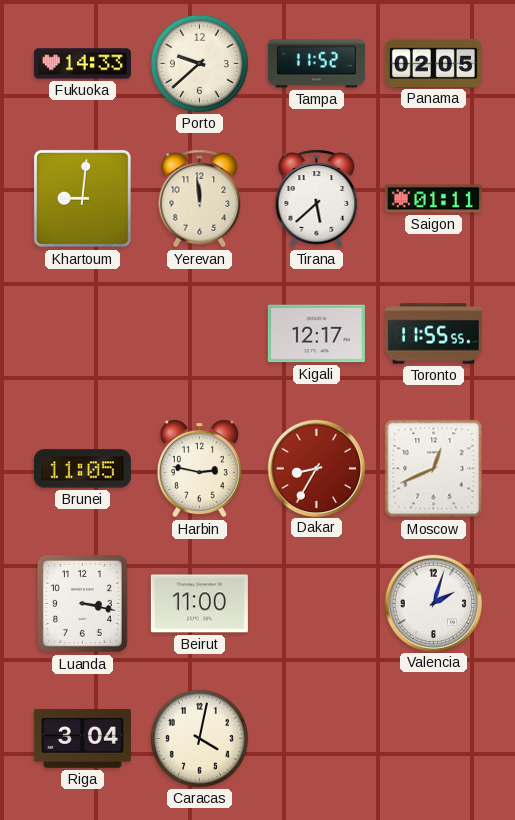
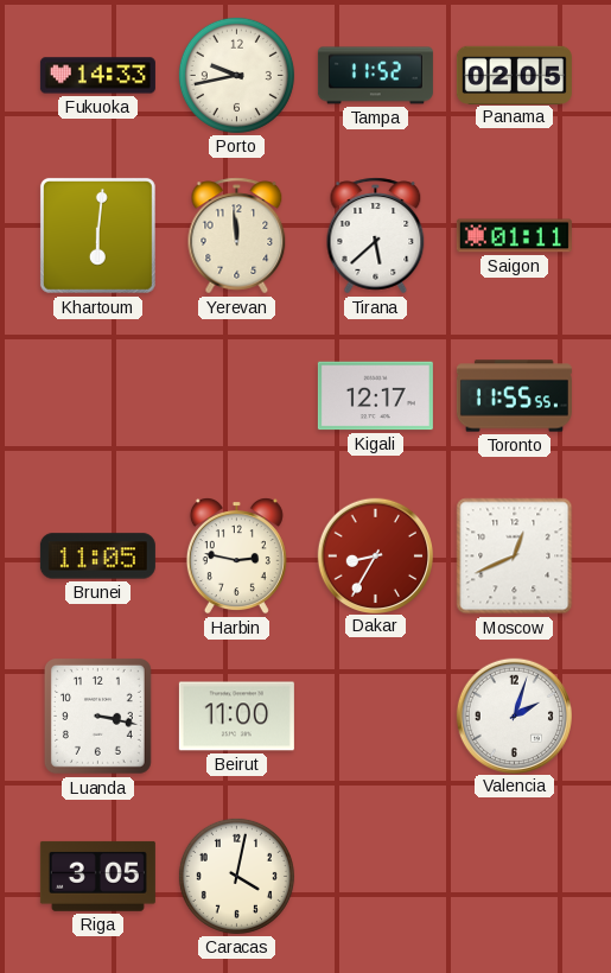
Porto: 9:38 -> 9:43
Khartoum: 9:01 -> 6:01
Riga: 3:04 -> 3:05
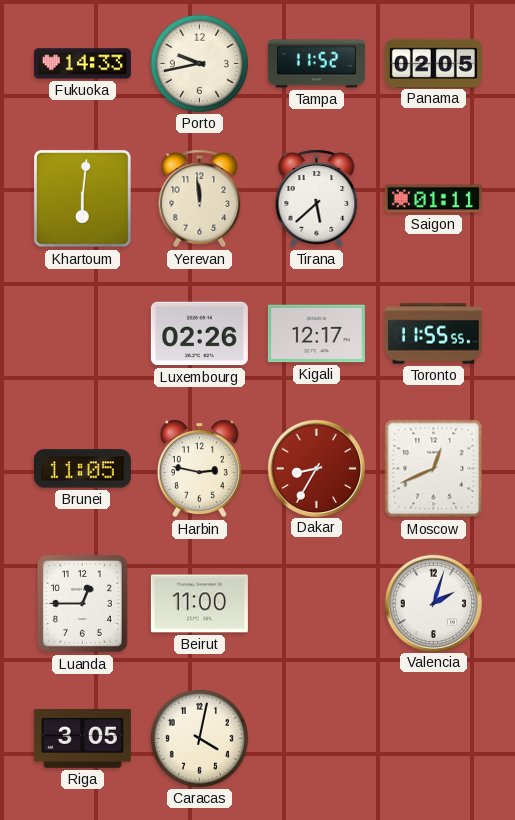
Luxembourg: none -> 02:26
Luanda: 3:17 -> 12:45
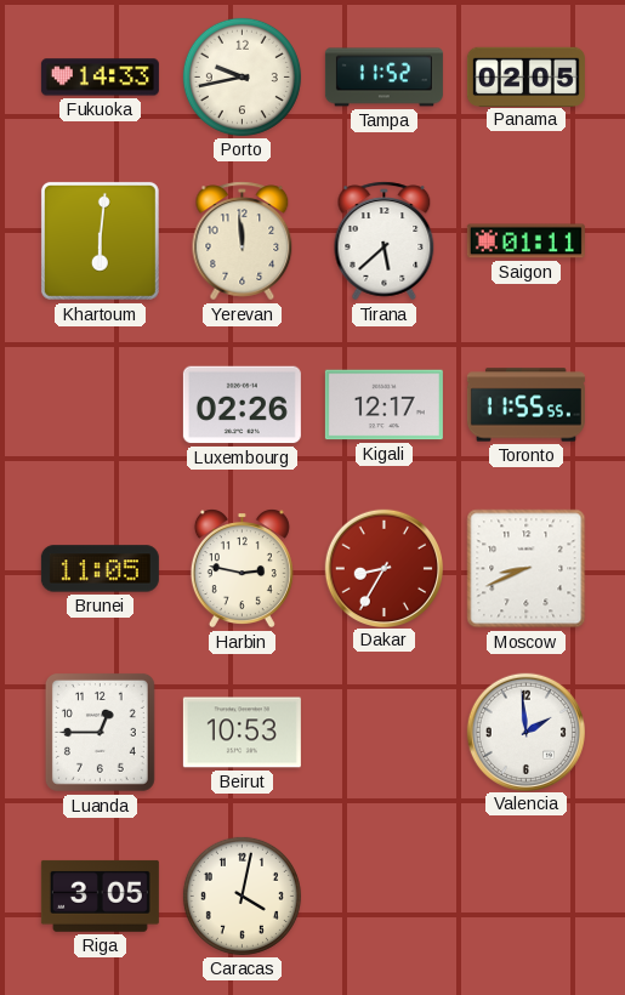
Moscow: 12:41 -> 8:41
Beirut: 11:00 -> 10:53
Valencia: 2:03 -> 1:59
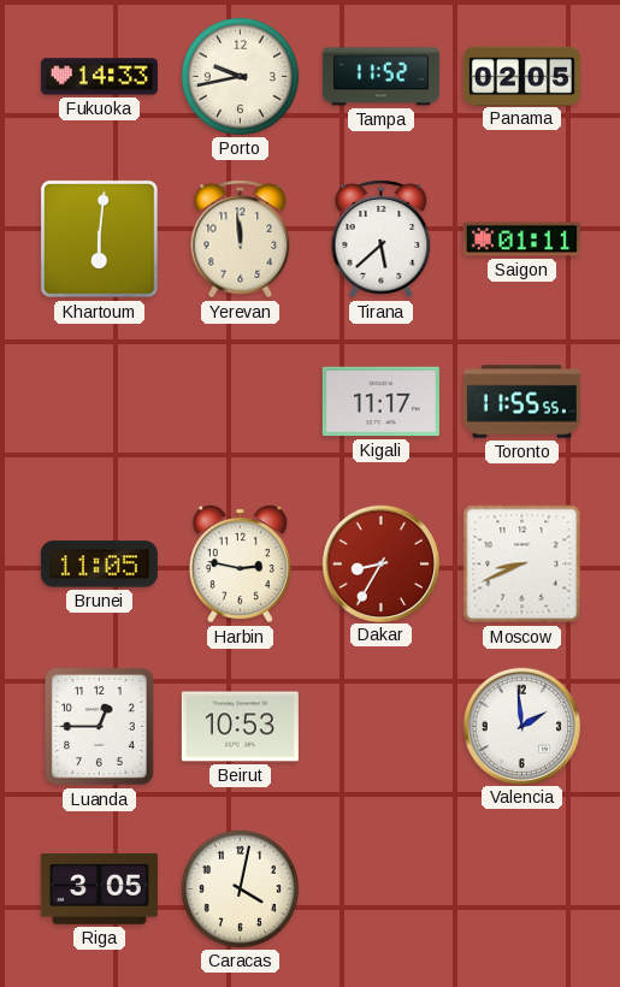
Luxembourg: 02:26 -> none
Kigali: 12:17 -> 11:17
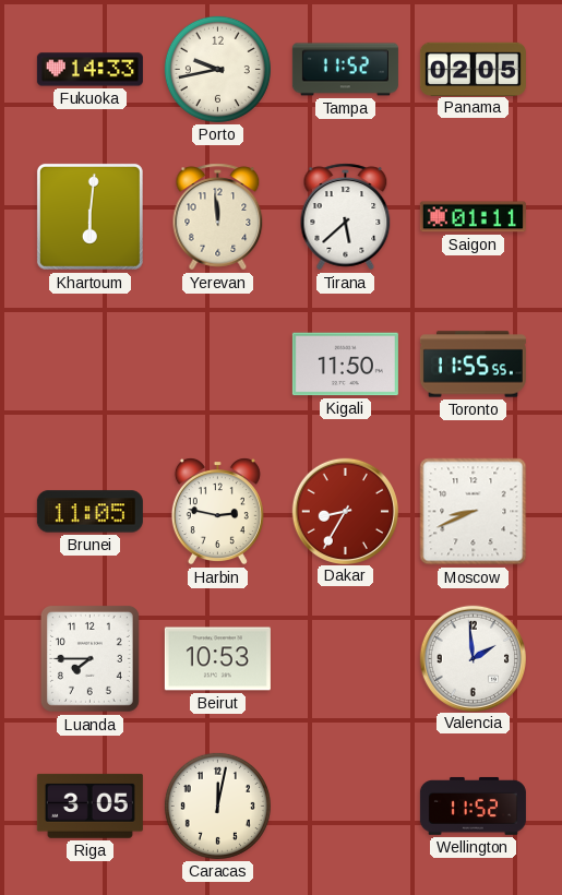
Kigali: 11:17 -> 11:50
Luanda: 12:45 -> 7:45
Caracas: 4:02 -> 12:02
Wellington: none -> 11:52
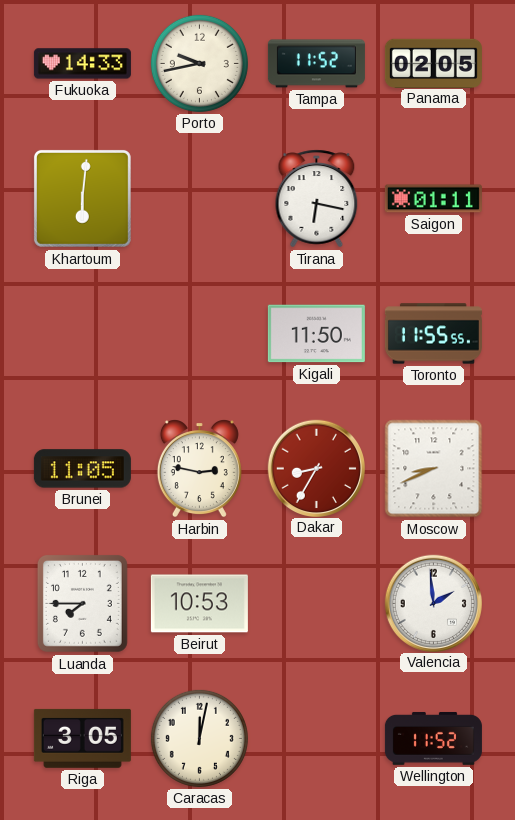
Yerevan: 11:59 -> none
Tirana: 5:38 -> 6:17
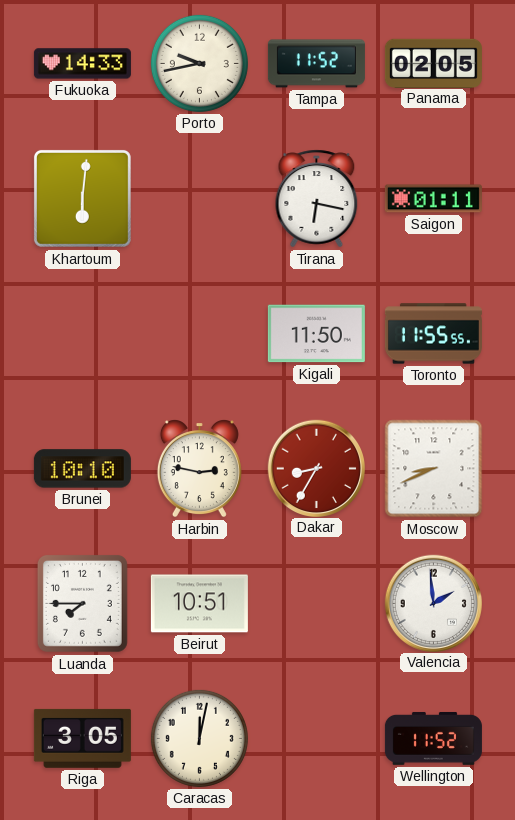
Brunei: 11:05 -> 10:10
Beirut: 10:53 -> 10:51
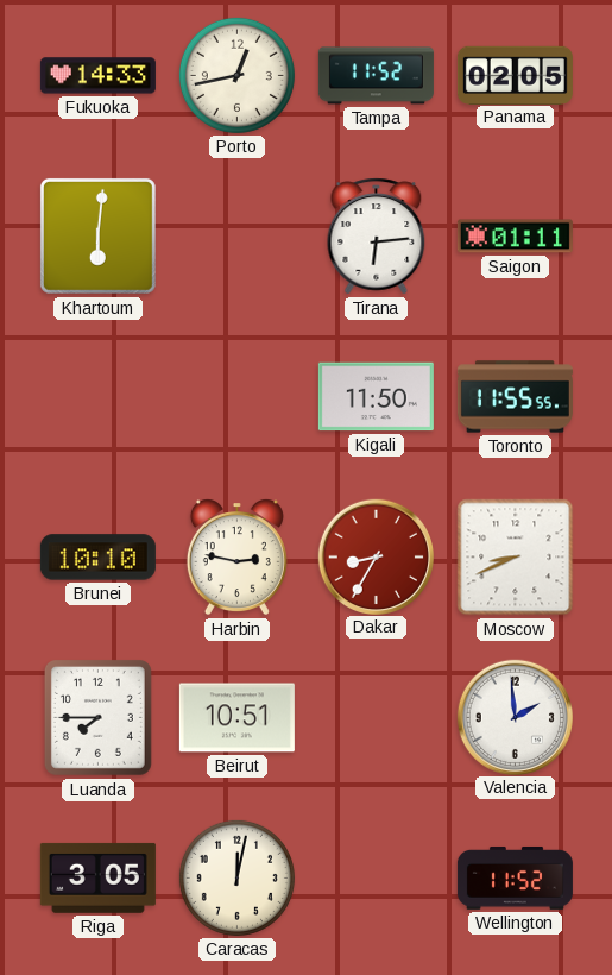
Porto: 9:43 -> 12:43
Tirana: 6:17 -> 6:14
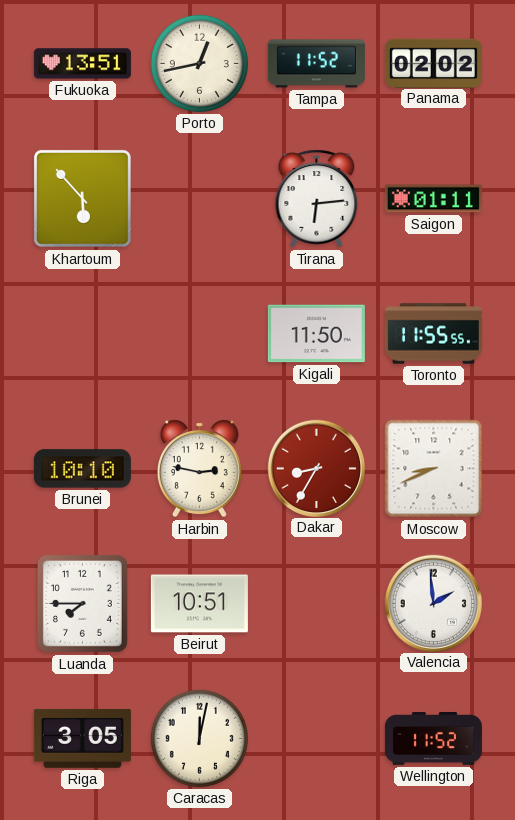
Fukuoka: 14:33 -> 13:51
Panama: 02:05 -> 02:02
Khartoum: 6:01 -> 5:53
